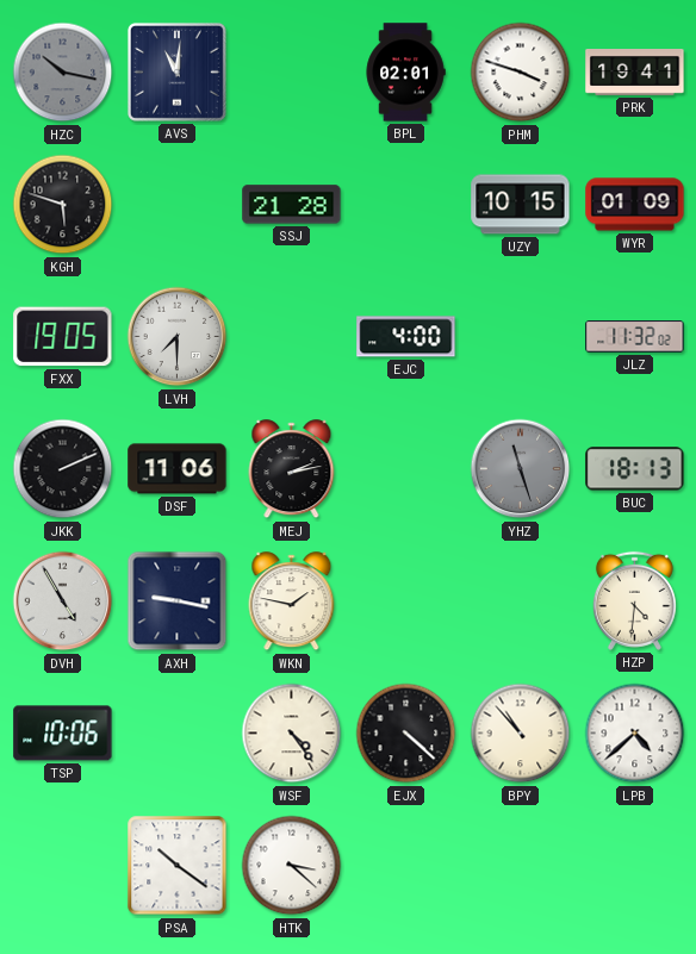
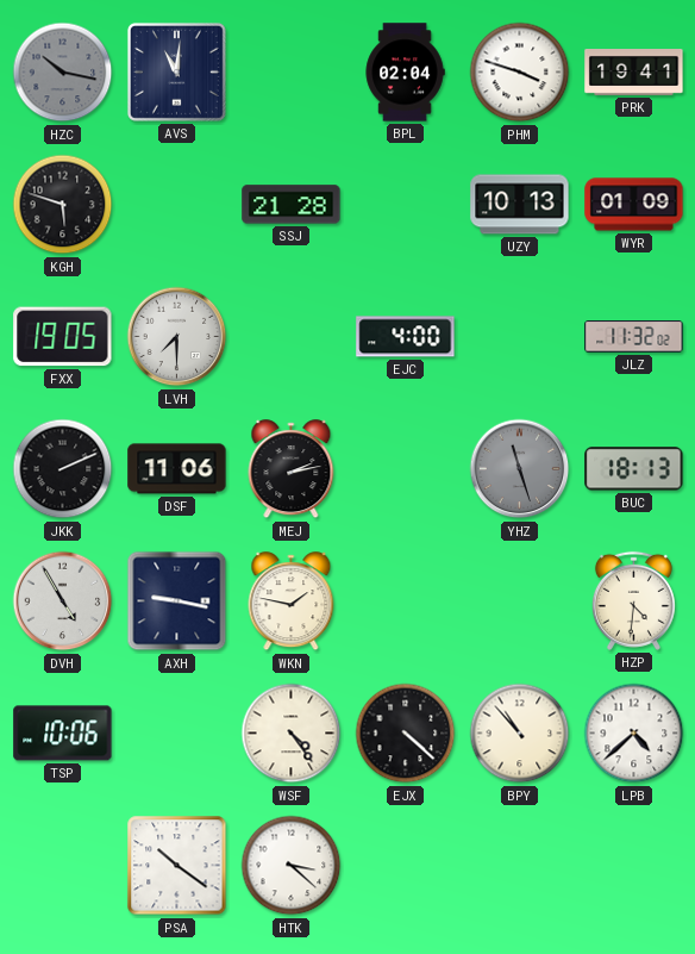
BPL: 02:01 -> 02:04
UZY: 10:15 -> 10:13
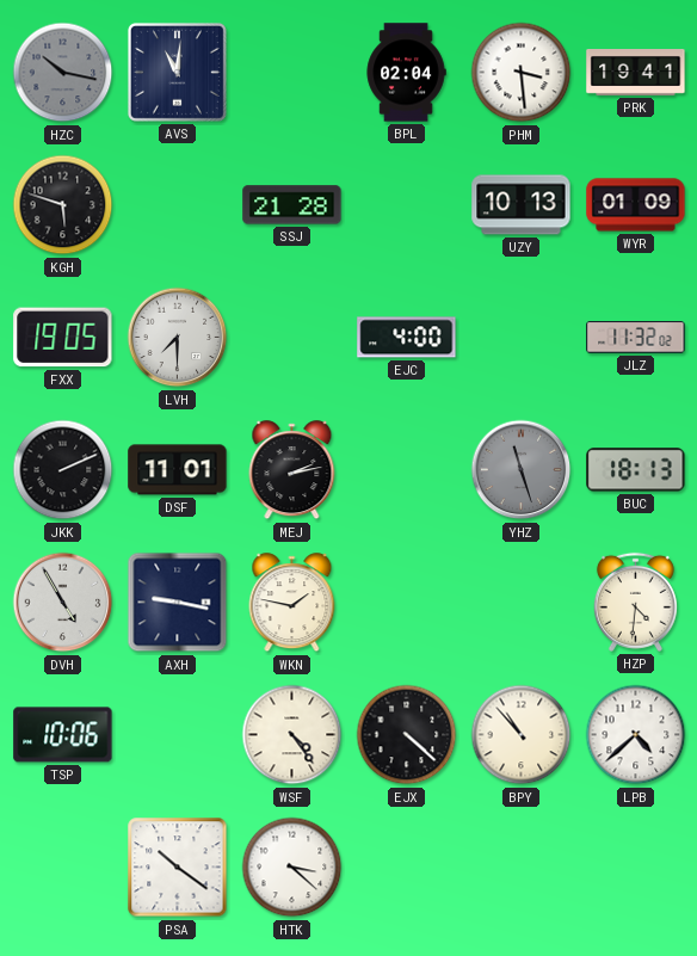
PHM: 3:48 -> 3:29
DSF: 11:06 -> 11:01
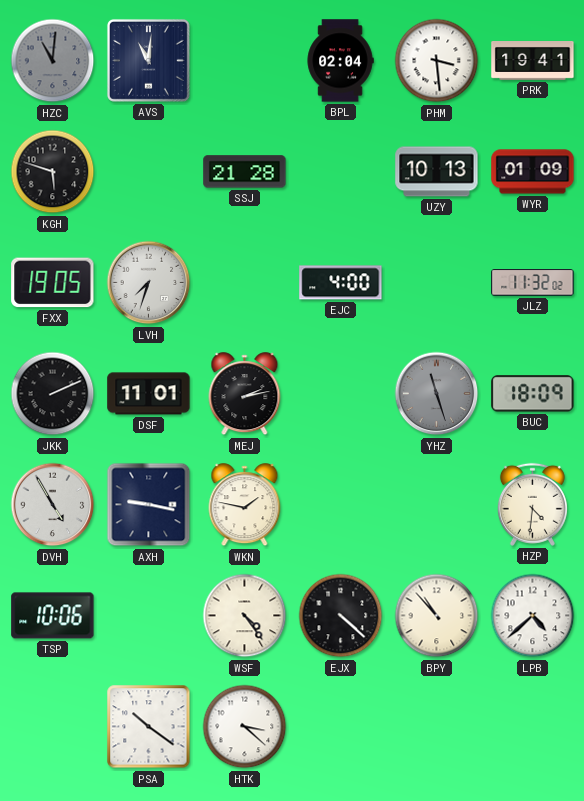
HZC: 10:17 -> 11:01
LVH: 7:30 -> 7:33
BUC: 18:13 -> 18:09
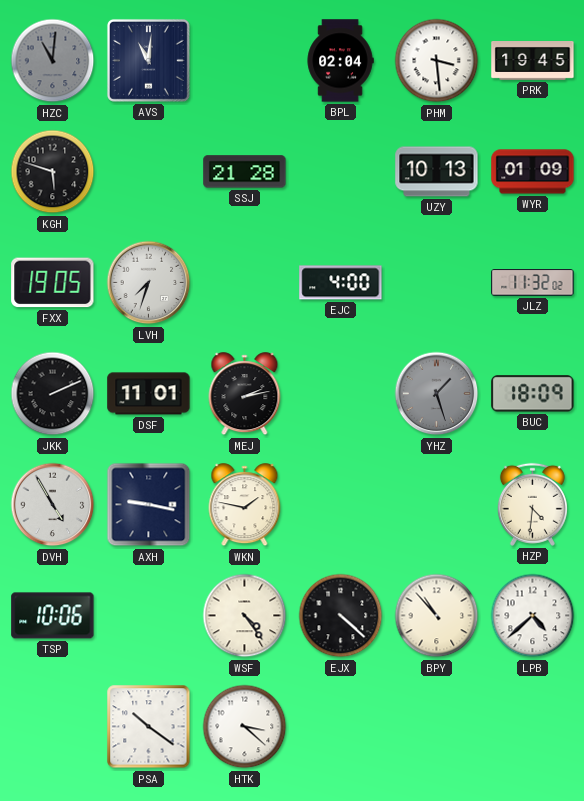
PRK: 19:41 -> 19:45
YHZ: 11:27 -> 1:27
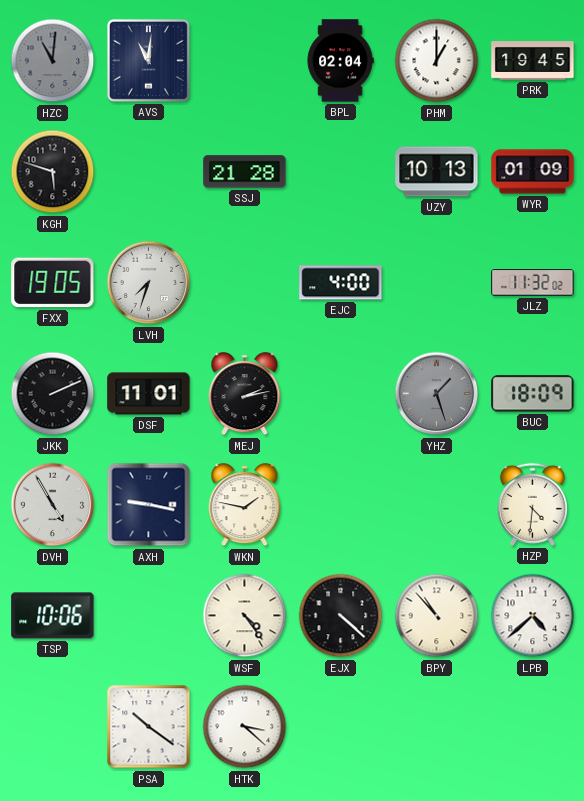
PHM: 3:29 -> 1:00
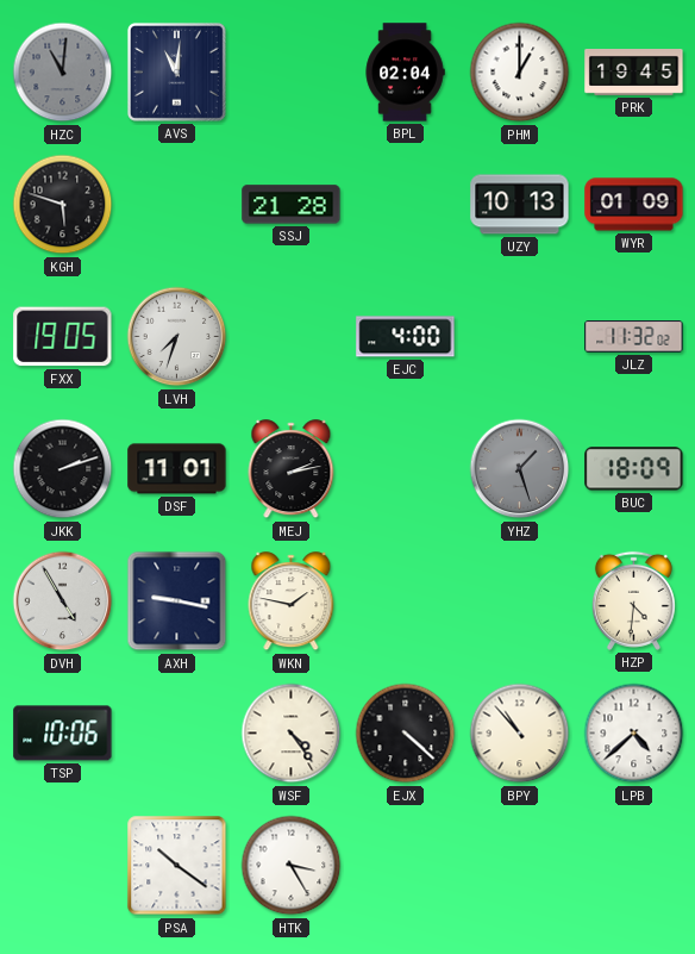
JKK: 2:11 -> 2:12
HTK: 3:22 -> 3:25
